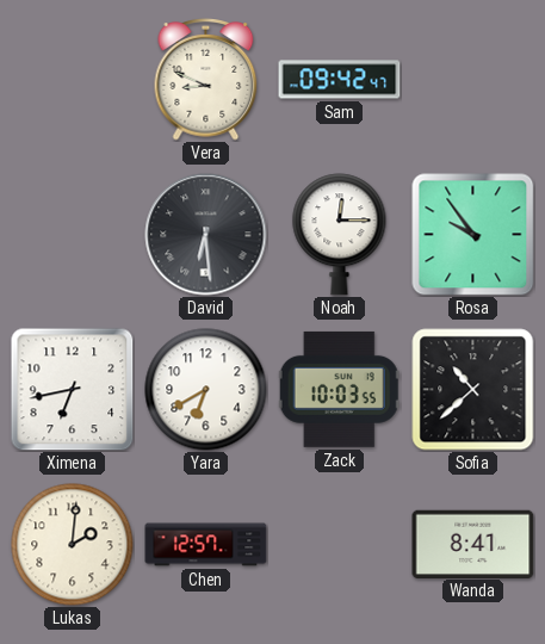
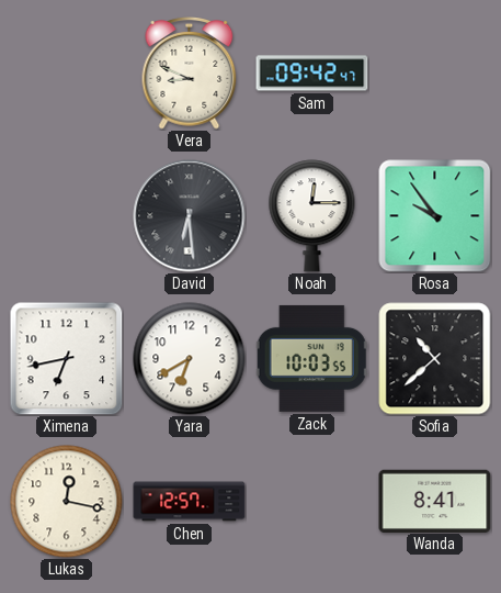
Lukas: 2:01 -> 12:17
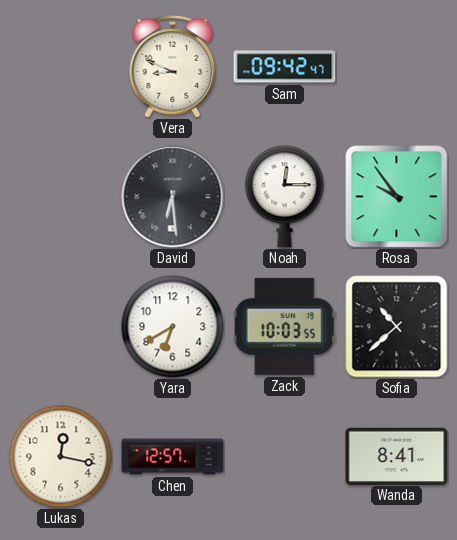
Ximena: 6:43 -> none
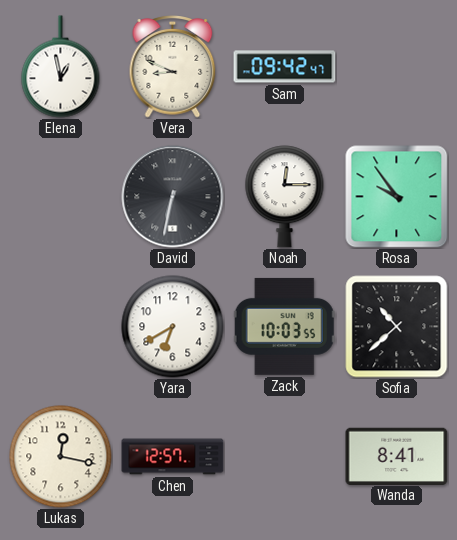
Elena: none -> 12:58
David: 6:29 -> 6:32
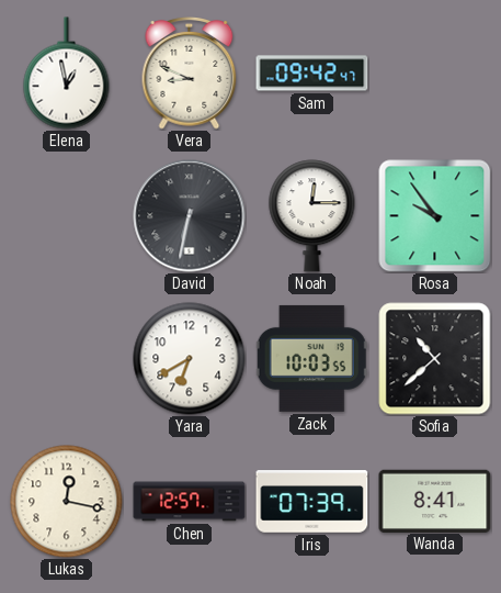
Iris: none -> 07:39
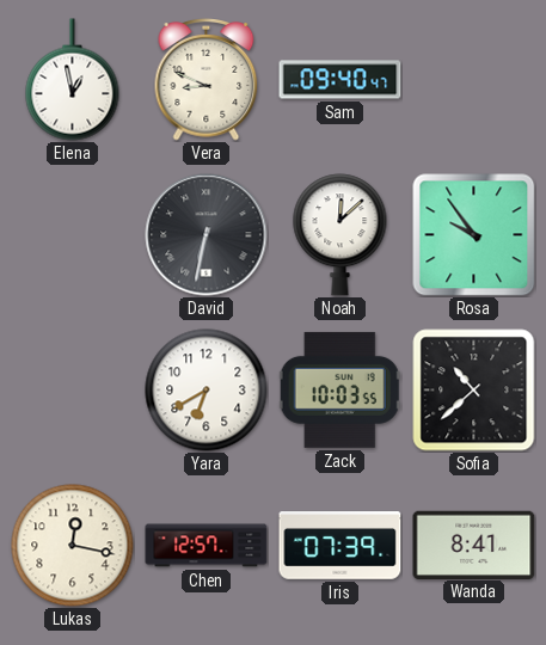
Sam: 09:42 -> 09:40
Noah: 12:15 -> 12:08
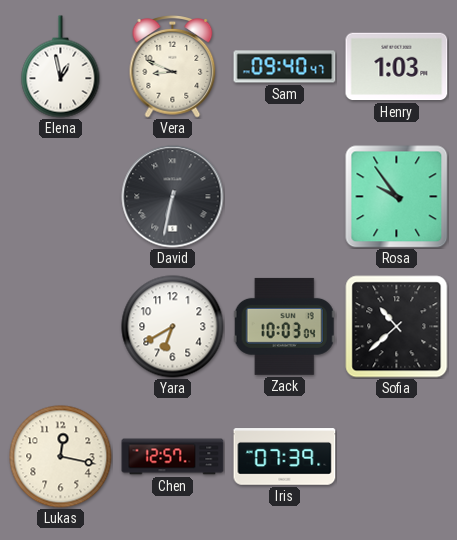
Henry: none -> 1:03
Noah: 12:08 -> none
Zack: 10:03:55 -> 10:03:04
Wanda: 8:41 -> none
